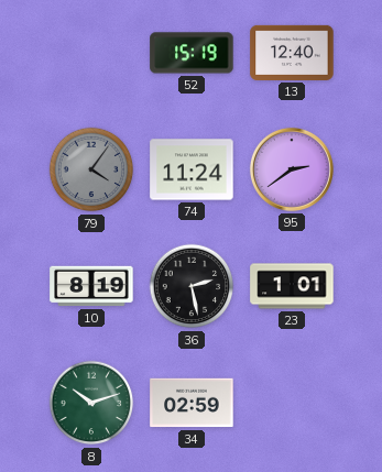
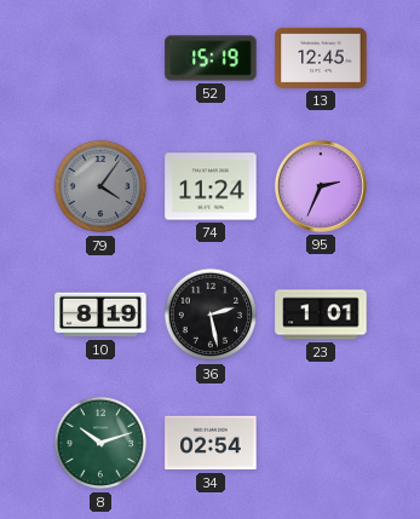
13: 12:40 -> 12:45
95: 2:39 -> 2:34
34: 02:59 -> 02:54
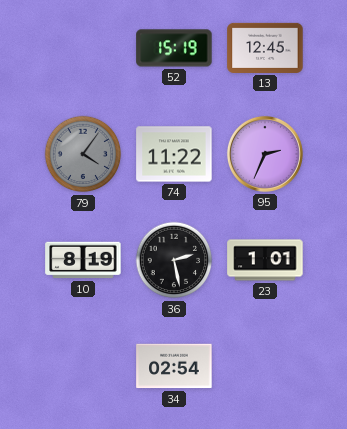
74: 11:24 -> 11:22
8: 10:12 -> none
